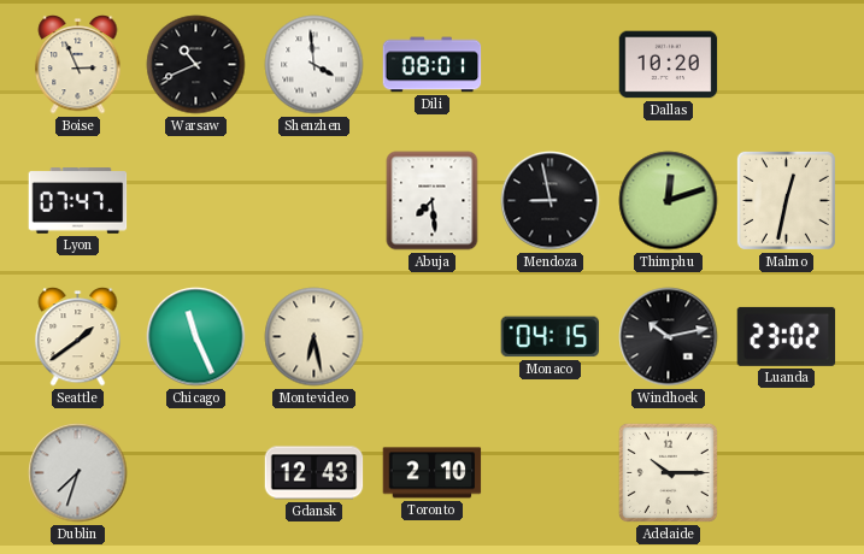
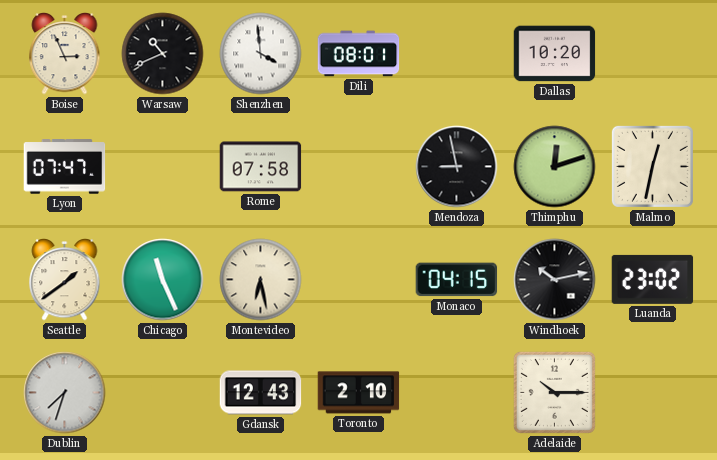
Rome: none -> 07:58
Abuja: 7:29 -> none
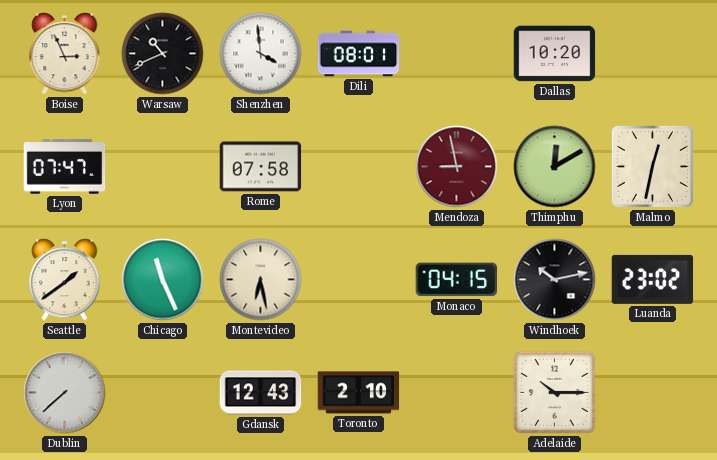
Mendoza dial: black -> burgundy
Thimphu: 12:12 -> 12:10
Dublin: 7:33 -> 7:38
